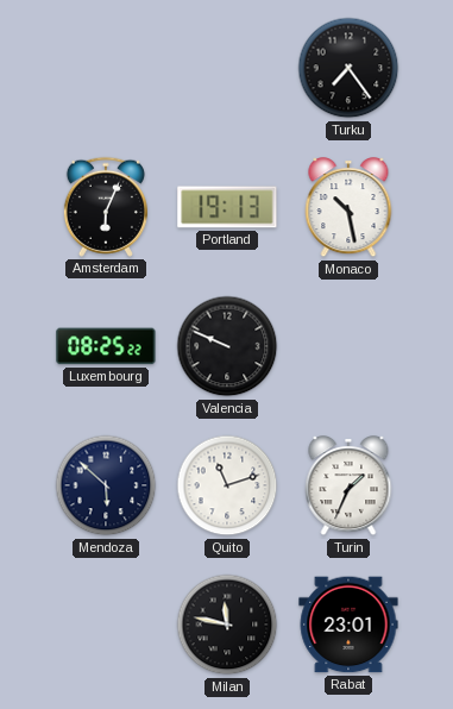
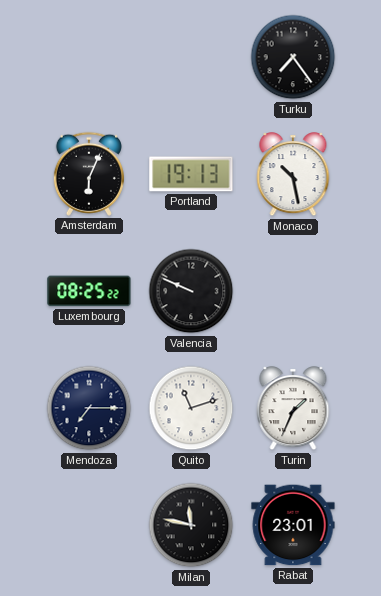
Mendoza: 5:52 -> 7:15
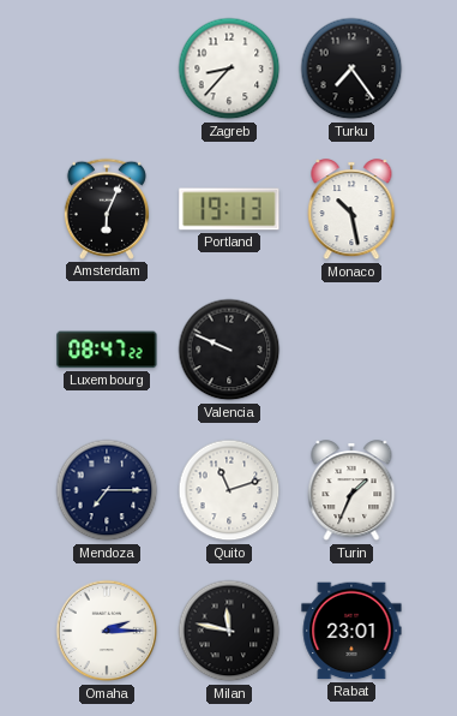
Zagreb: none -> 8:37
Luxembourg: 08:25 -> 08:47
Omaha: none -> 2:15
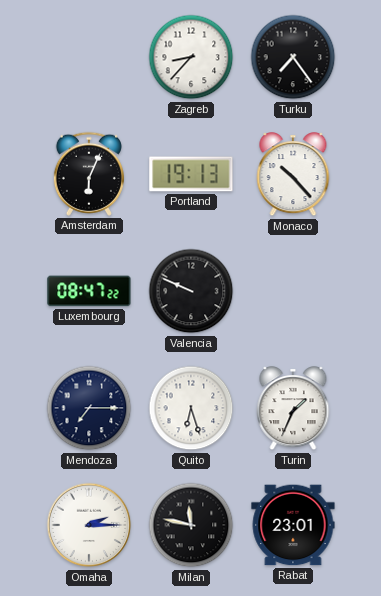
Monaco: 10:28 -> 10:23
Quito: 11:12 -> 6:27
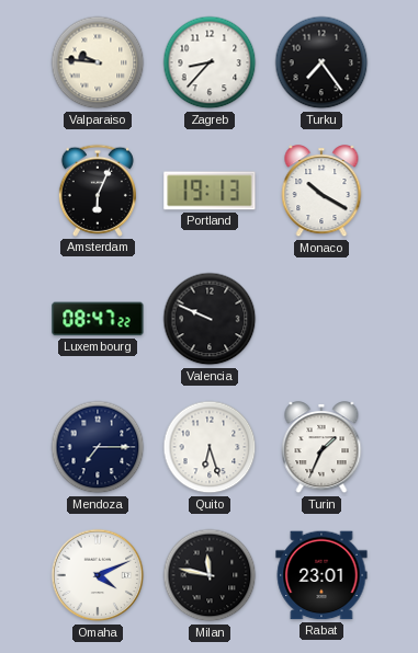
Valparaiso: none -> 9:46
Monaco: 10:23 -> 10:20
Omaha: 2:15 -> 4:11
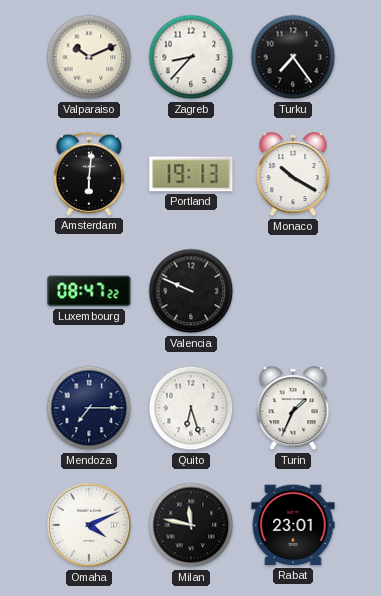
Valparaiso: 9:46 -> 10:11
Amsterdam: 6:04 -> 6:01
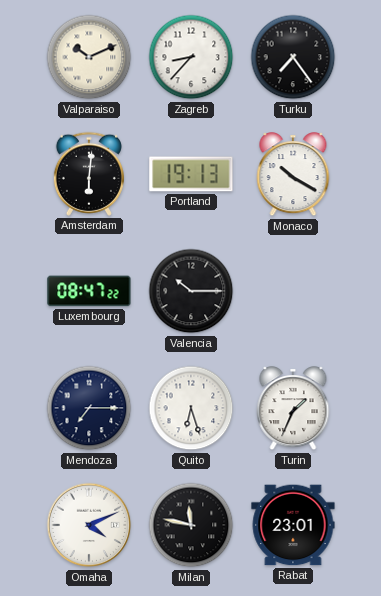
Valencia: 9:49 -> 10:15
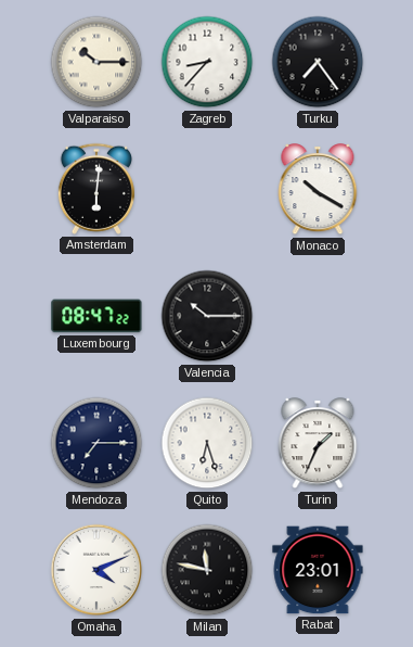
Valparaiso: 10:11 -> 10:15
Portland: 19:13 -> none
